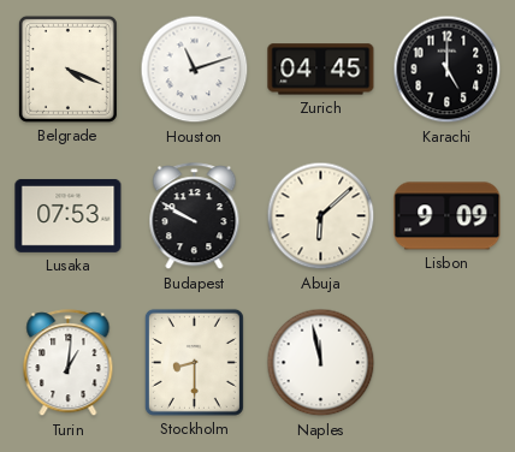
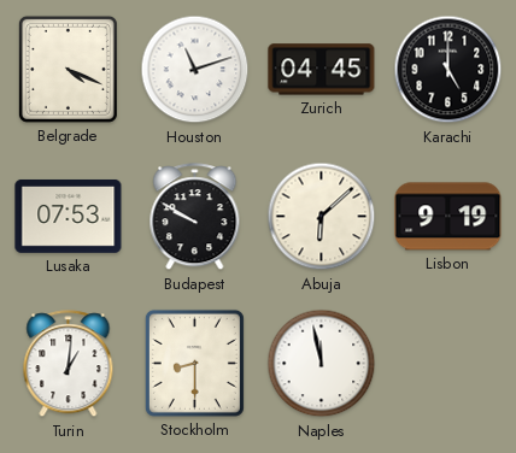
Lisbon: 9:09 -> 9:19
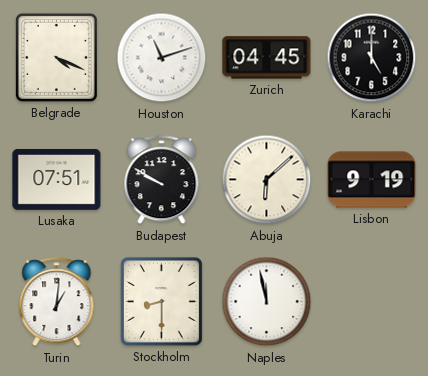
Lusaka: 07:53 -> 07:51
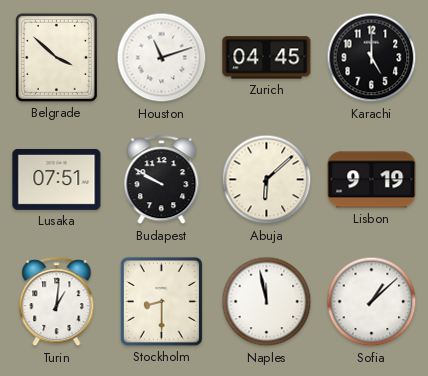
Belgrade: 4:19 -> 3:52
Sofia: none -> 1:08
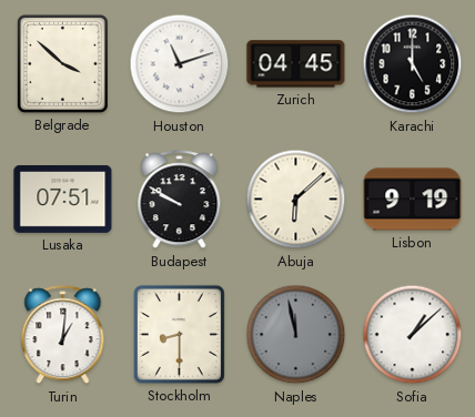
Naples dial: white -> grey
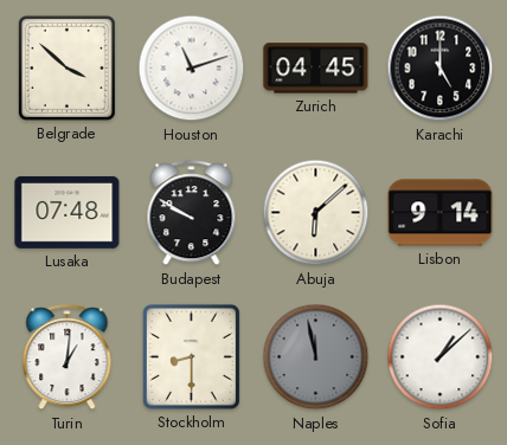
Lusaka: 07:51 -> 07:48
Lisbon: 9:19 -> 9:14
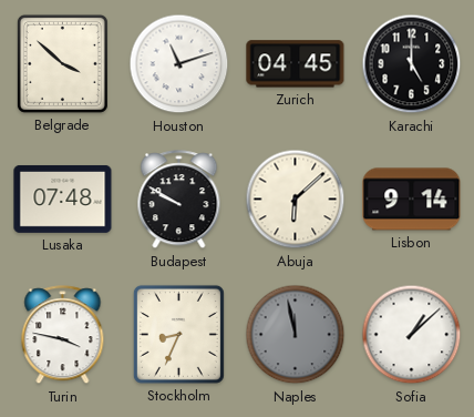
Turin: 1:01 -> 3:47
Stockholm: 8:30 -> 8:34
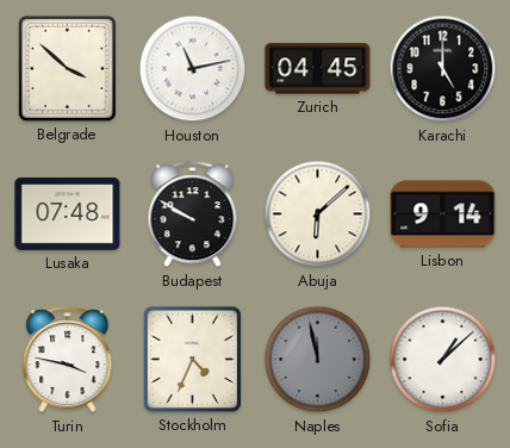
Houston: 11:12 -> 11:13
Stockholm: 8:34 -> 4:34
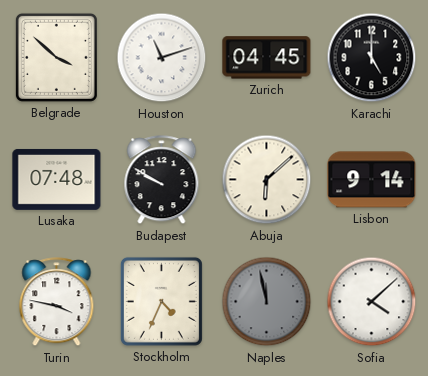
Houston: 11:13 -> 11:12
Sofia: 1:08 -> 4:08
